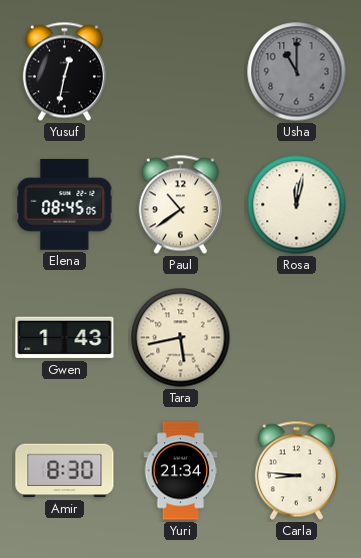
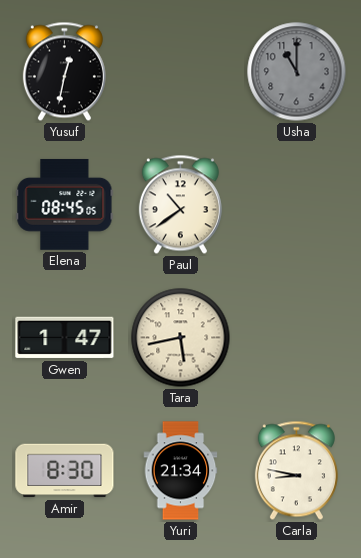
Rosa: 12:02 -> none
Gwen: 1:43 -> 1:47
Carla: 8:46 -> 8:47
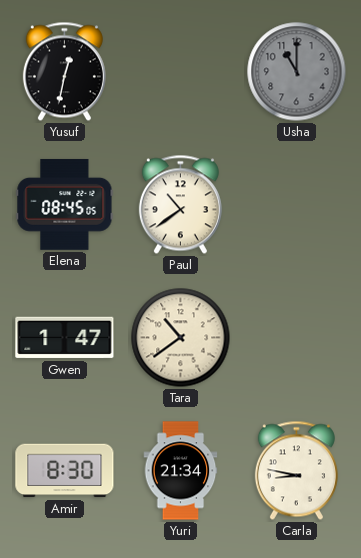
Tara: 5:43 -> 10:39
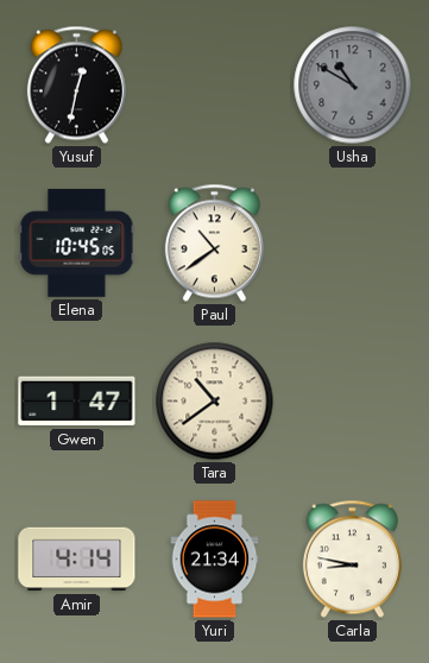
Usha: 11:00 -> 10:50
Elena: 08:45 -> 10:45
Amir: 8:30 -> 4:14
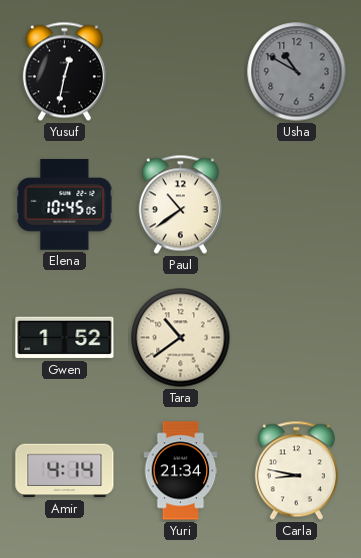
Gwen: 1:47 -> 1:52
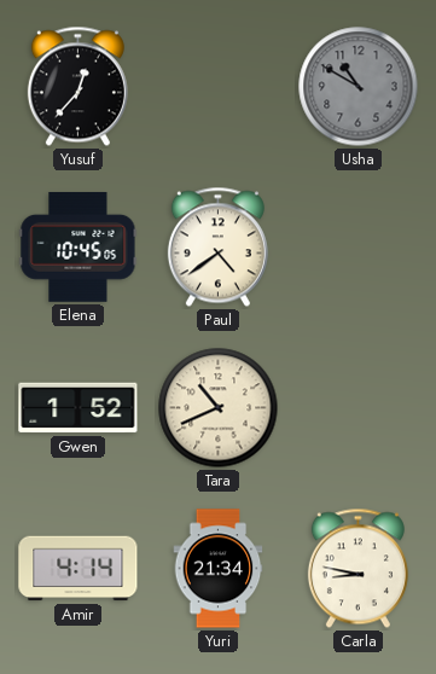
Yusuf: 12:32 -> 12:37
Paul: 10:39 -> 4:39
Tara: 10:39 -> 10:41
